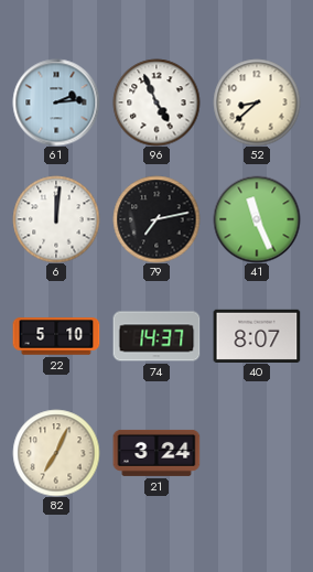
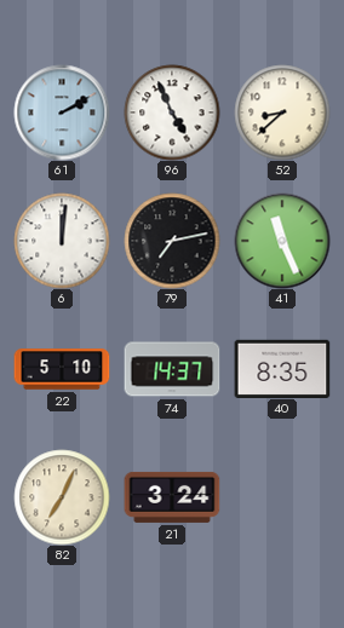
61: 2:14 -> 2:10
40: 8:07 -> 8:35
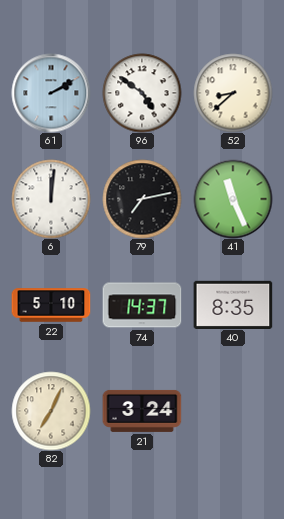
96: 4:56 -> 4:51
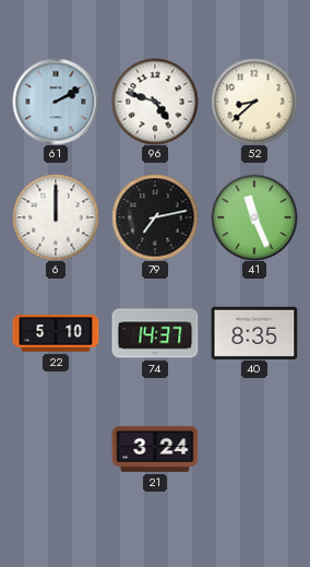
96: 4:51 -> 4:48
6: 12:01 -> 12:00
82: 7:04 -> none
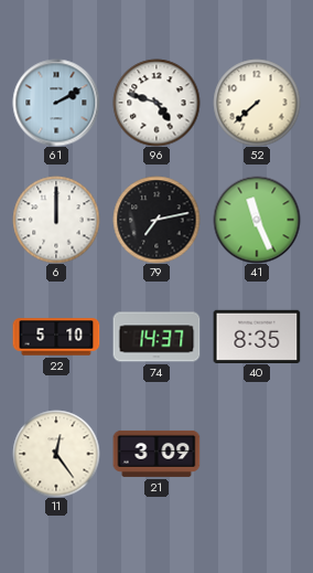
52: 8:38 -> 7:38
11: none -> 12:24
21: 3:24 -> 3:09
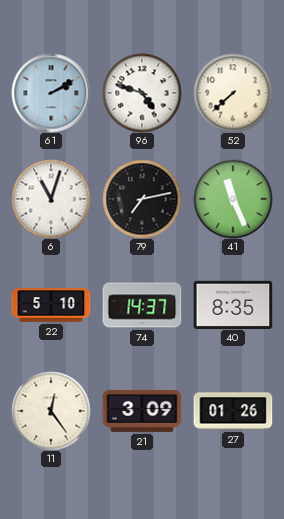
6: 12:00 -> 11:03
27: none -> 01:26
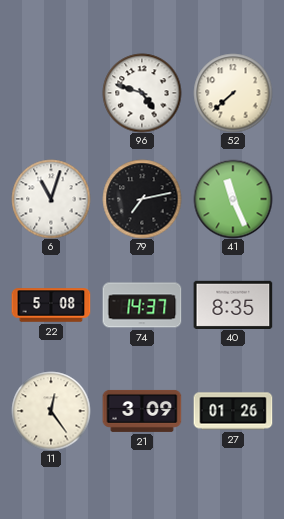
61: 2:10 -> none
22: 5:10 -> 5:08
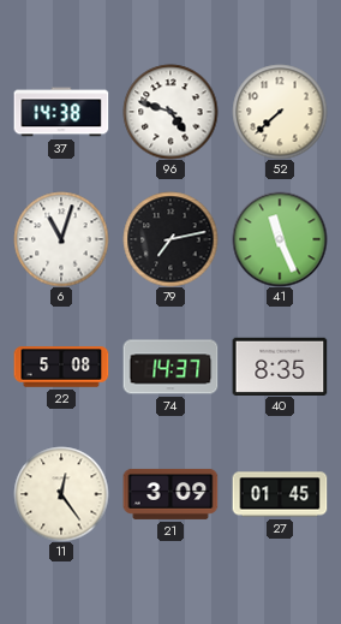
37: none -> 14:38
27: 01:26 -> 01:45
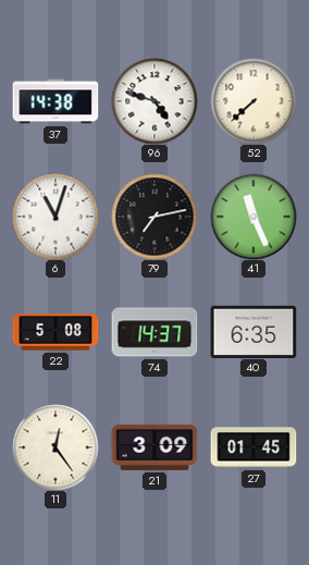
40: 8:35 -> 6:35
